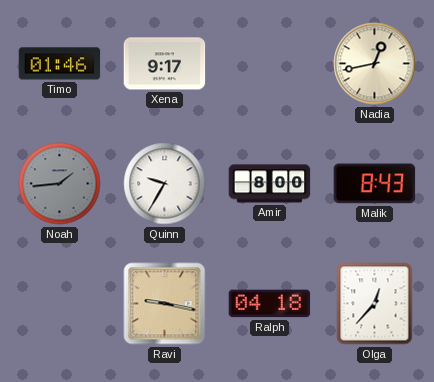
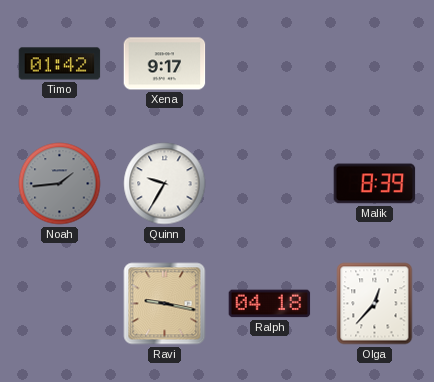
Timo: 01:46 -> 01:42
Nadia: 12:43 -> none
Amir: 8:00 -> none
Malik: 8:43 -> 8:39
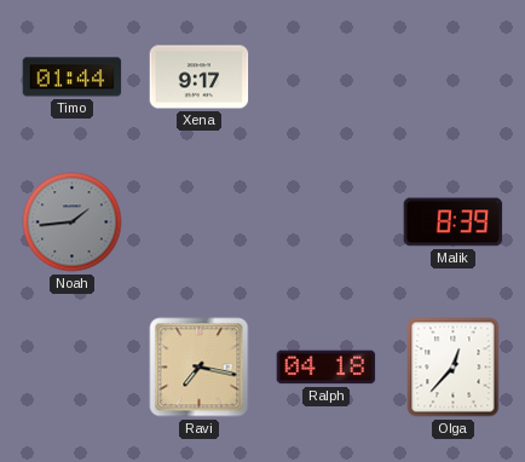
Timo: 01:42 -> 01:44
Quinn: 9:35 -> none
Ravi: 9:17 -> 7:17
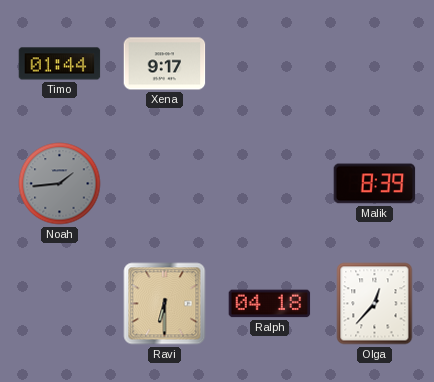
Ravi: 7:17 -> 6:30
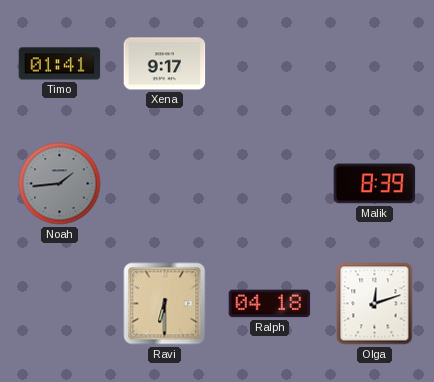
Timo: 01:44 -> 01:41
Olga: 12:37 -> 12:12
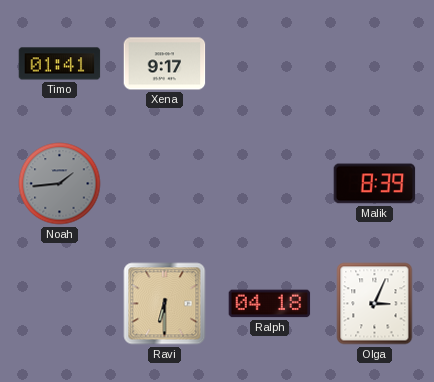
Olga: 12:12 -> 3:04
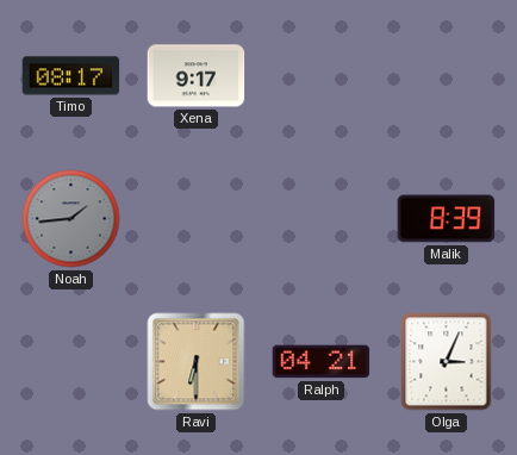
Timo: 01:41 -> 08:17
Ralph: 04:18 -> 04:21
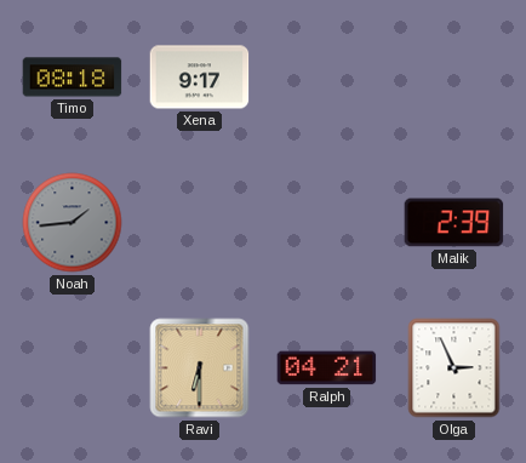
Timo: 08:17 -> 08:18
Malik: 8:39 -> 2:39
Olga: 3:04 -> 2:56
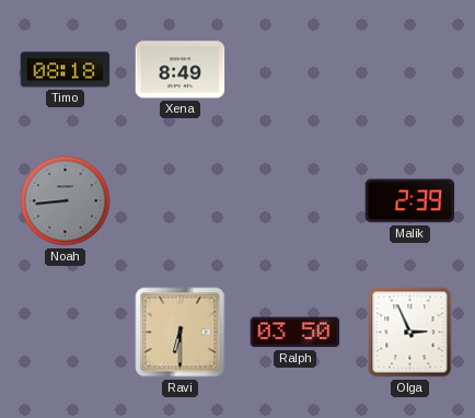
Xena: 9:17 -> 8:49
Noah: 1:44 -> 8:44
Ralph: 04:21 -> 03:50
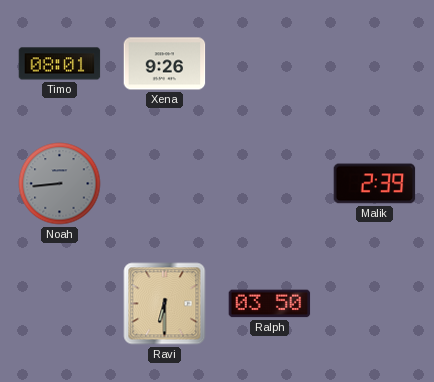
Timo: 08:18 -> 08:01
Xena: 8:49 -> 9:26
Olga: 2:56 -> none
